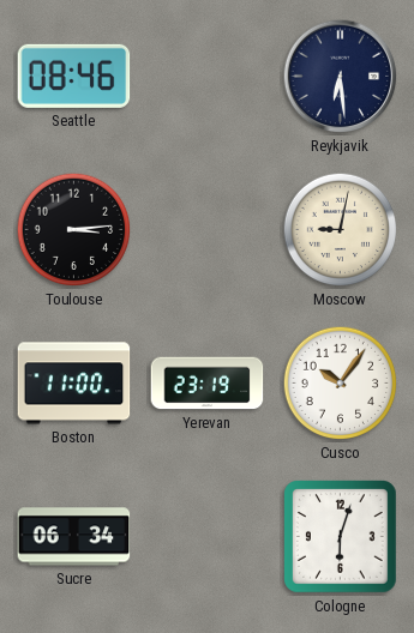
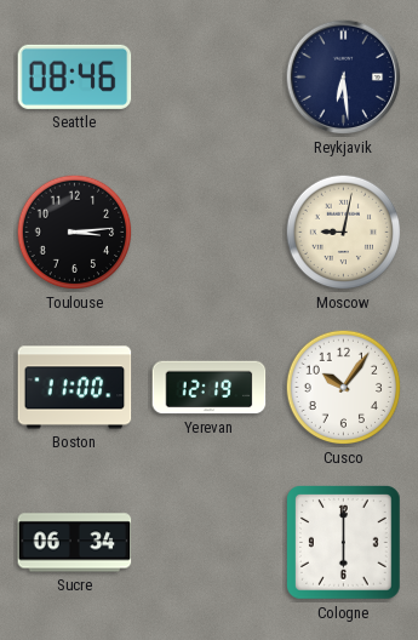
Yerevan: 23:19 -> 12:19
Cologne: 6:03 -> 6:00
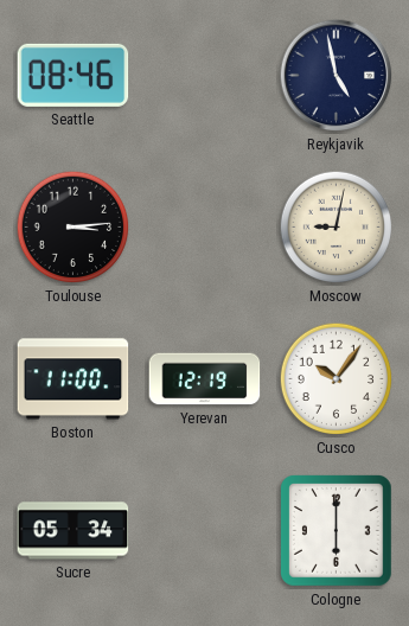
Reykjavik: 6:29 -> 4:58
Sucre: 06:34 -> 05:34
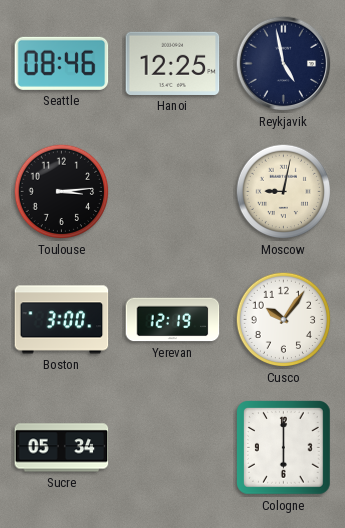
Hanoi: none -> 12:25
Boston: 11:00 -> 3:00
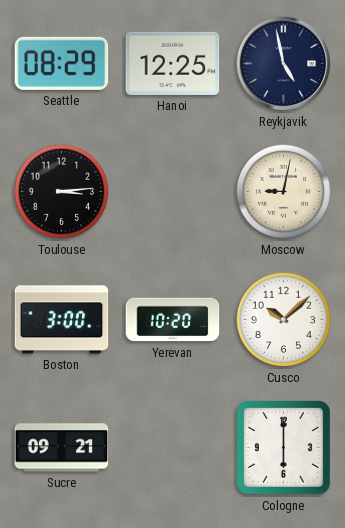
Seattle: 08:46 -> 08:29
Yerevan: 12:19 -> 10:20
Cusco: 10:06 -> 10:08
Sucre: 05:34 -> 09:21
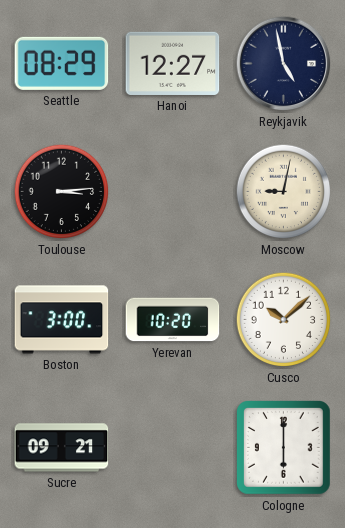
Hanoi: 12:25 -> 12:27
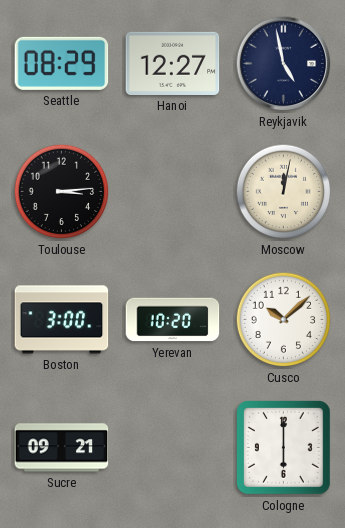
Moscow: 9:02 -> 12:02
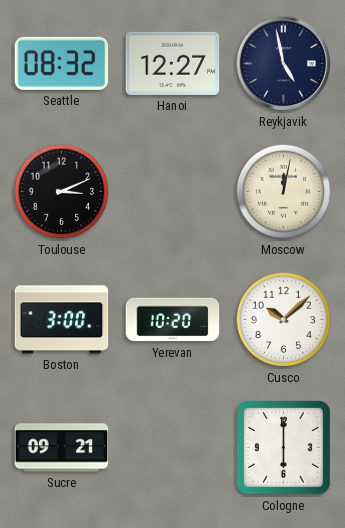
Seattle: 08:29 -> 08:32
Toulouse: 3:14 -> 3:11
